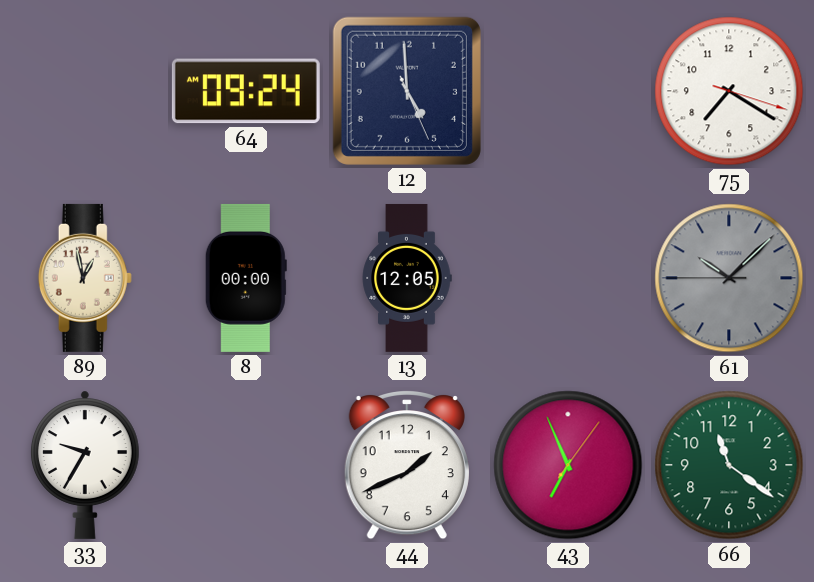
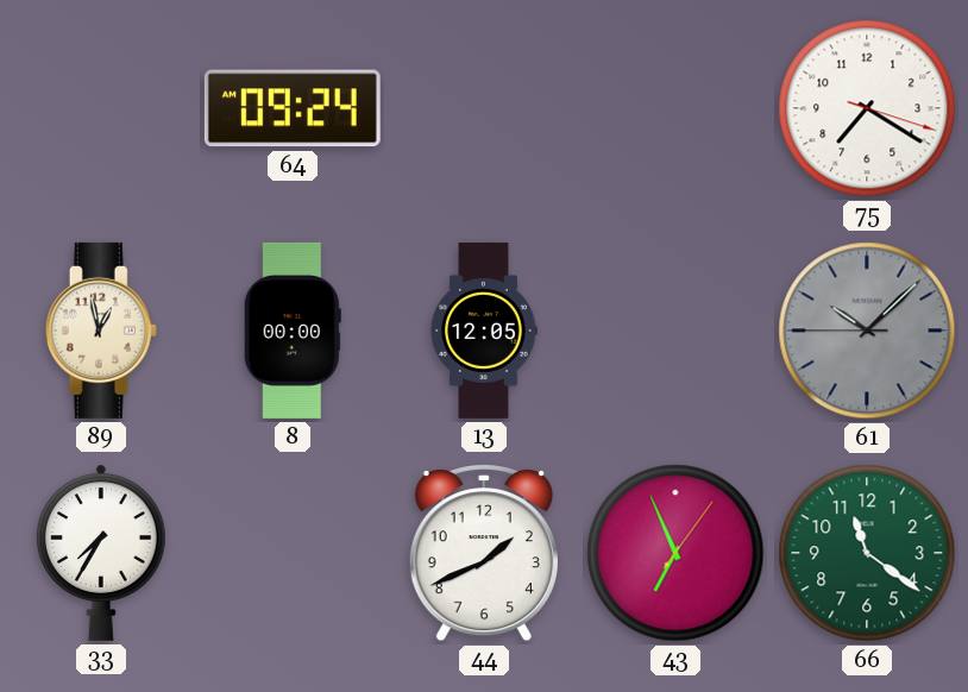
12: 4:59 -> none
33: 9:35 -> 7:35
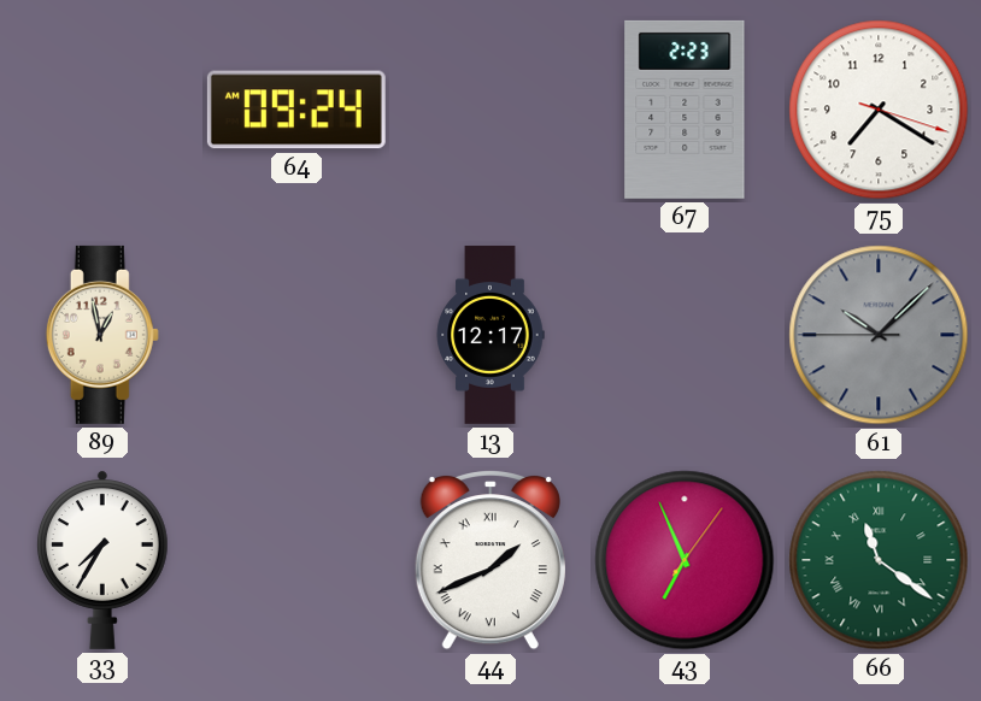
67: none -> 2:23
8: 00:00 -> none
13: 12:05 -> 12:17
44 numerals: Arabic -> Roman
66 numerals: Arabic -> Roman
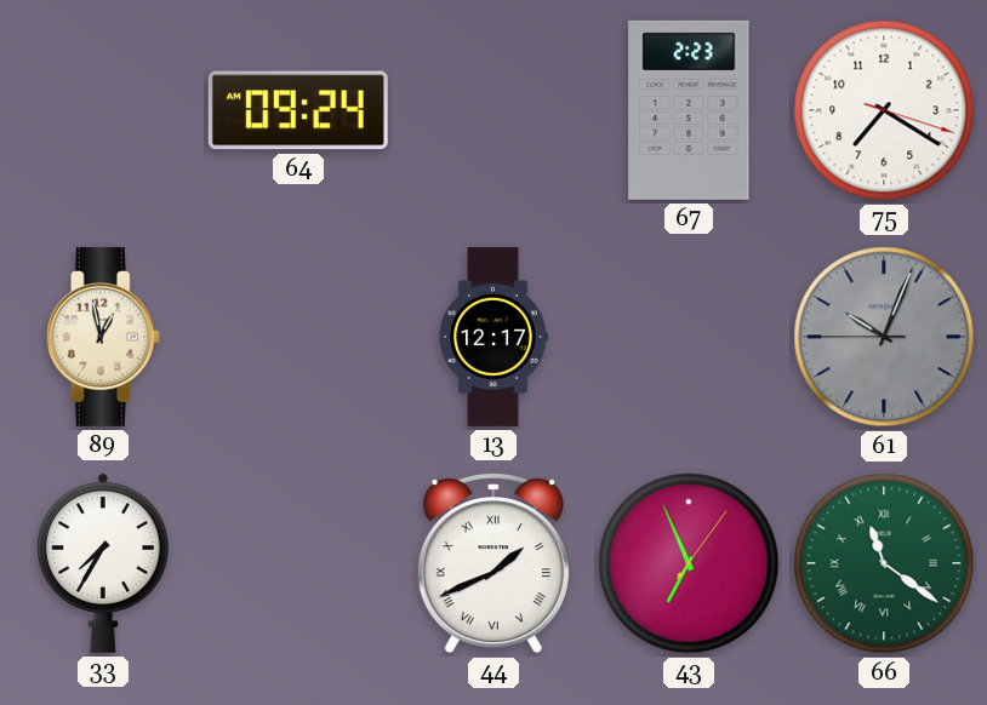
61: 10:07 -> 10:03
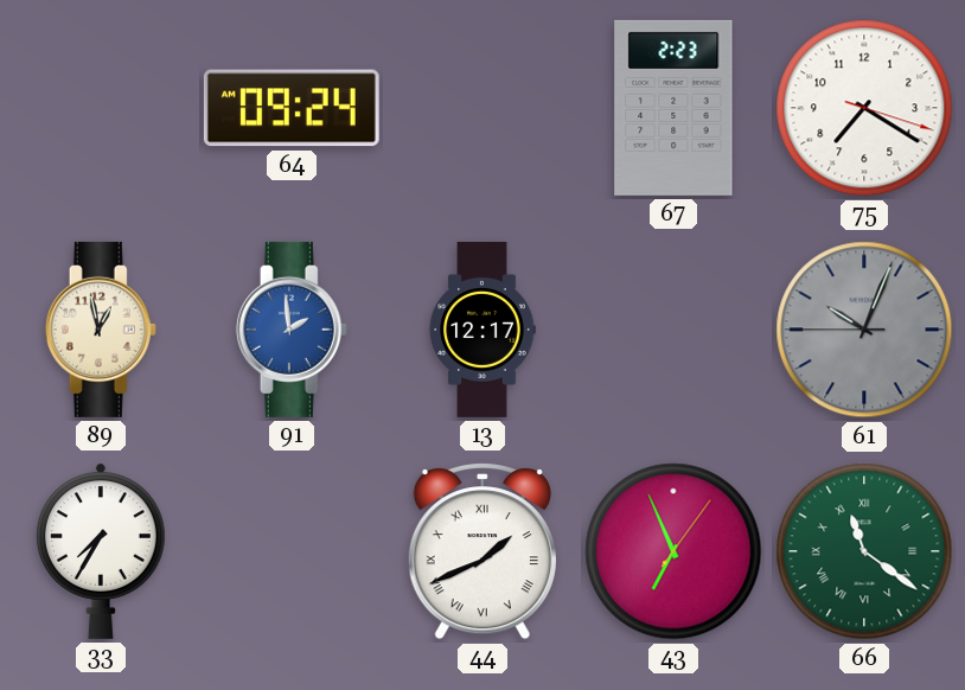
91: none -> 1:59
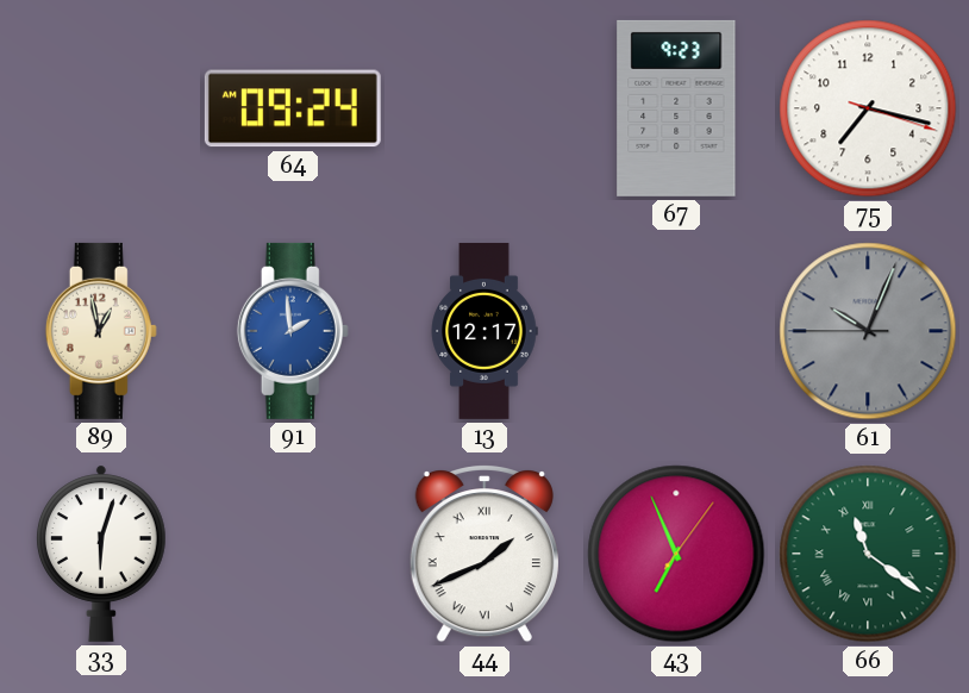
67: 2:23 -> 9:23
75: 7:20 -> 7:17
33: 7:35 -> 6:03
